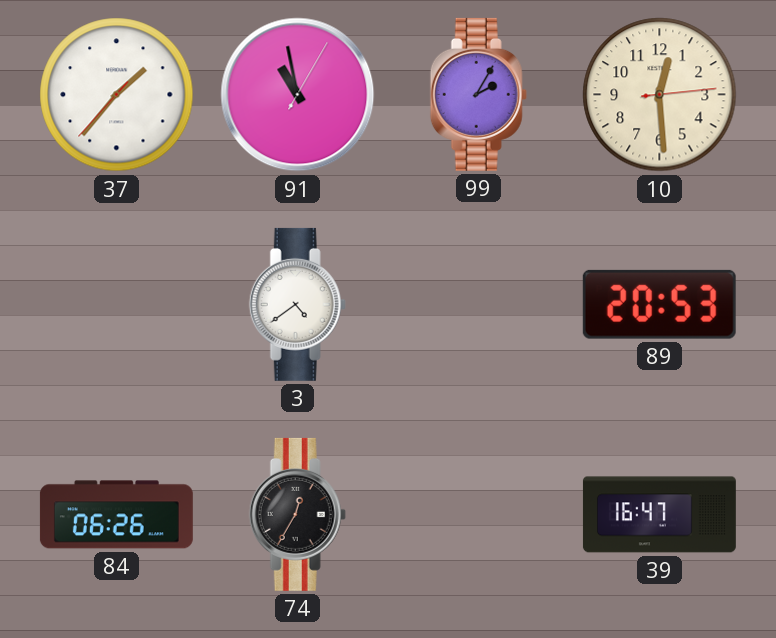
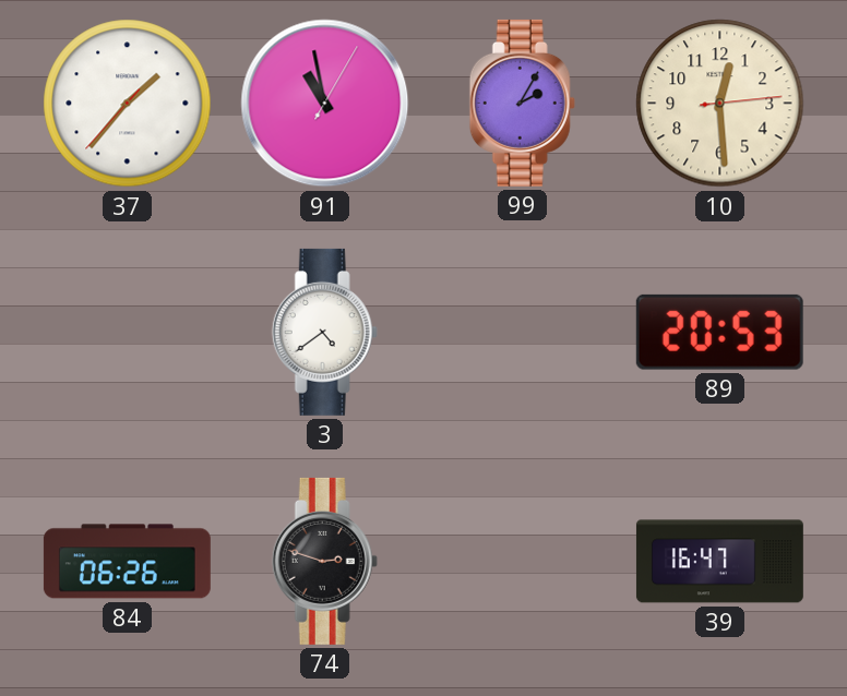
74: 12:35 -> 2:48
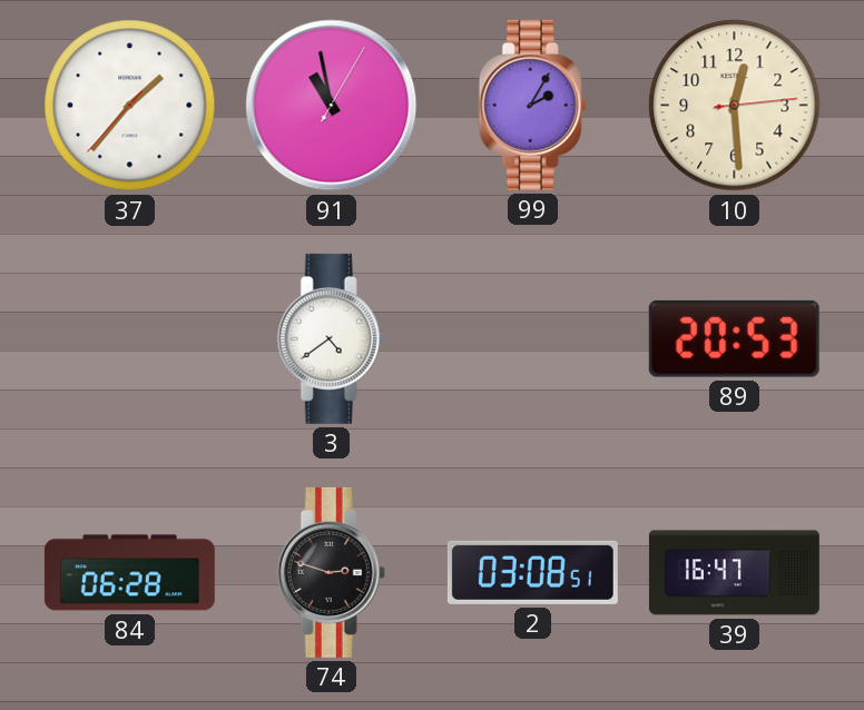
84: 06:26 -> 06:28
2: none -> 03:08
